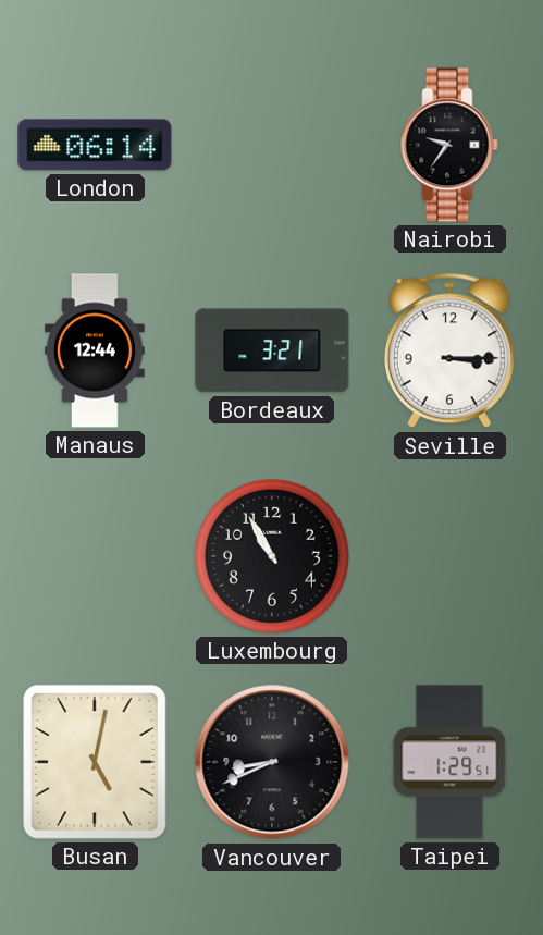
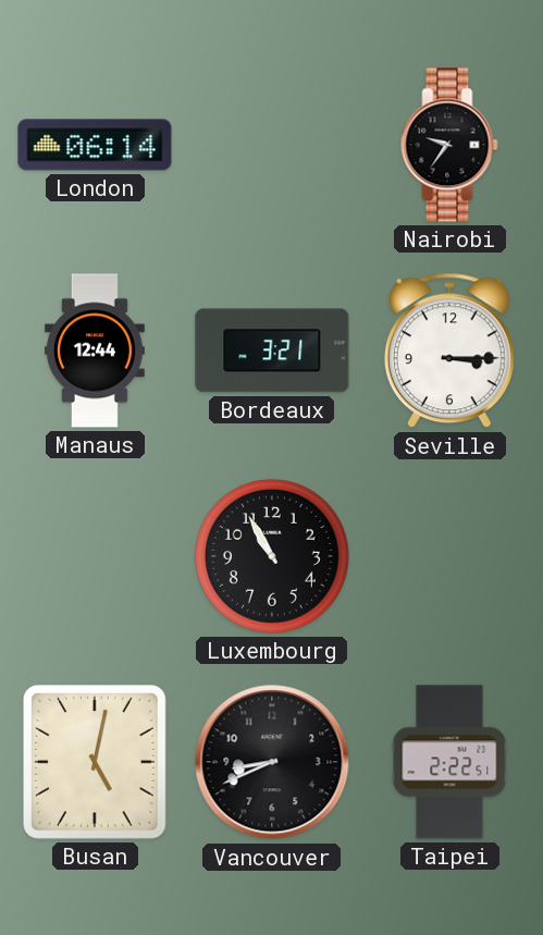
Taipei: 1:29 -> 2:22
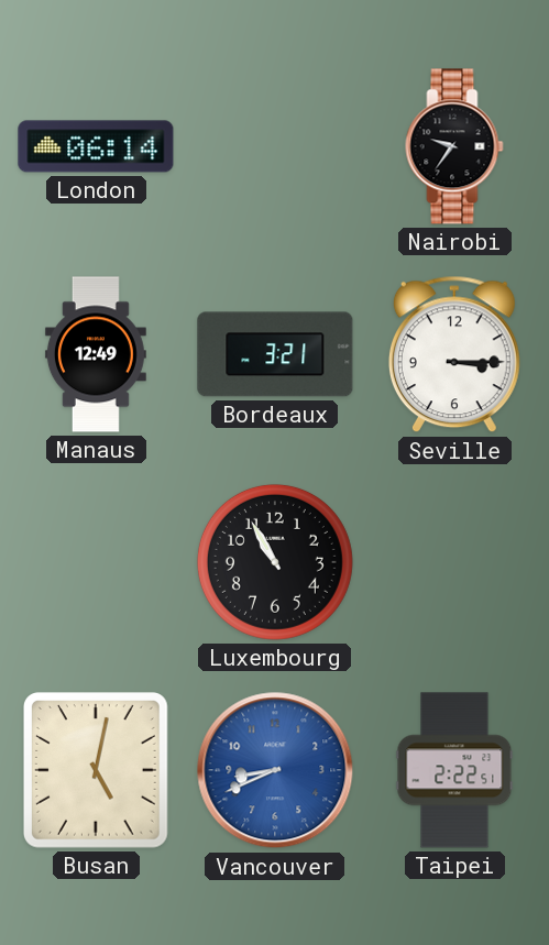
Manaus: 12:44 -> 12:49
Vancouver dial: black -> blue
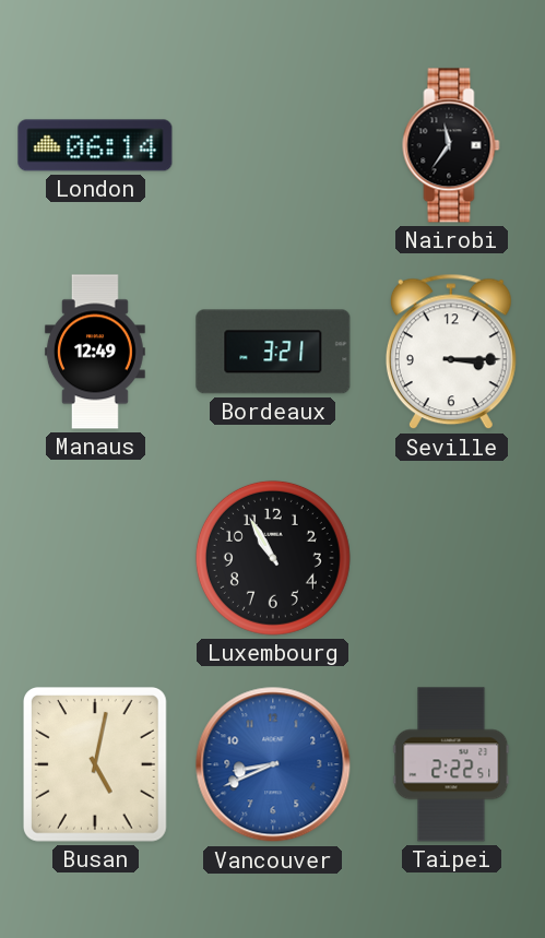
Nairobi: 9:36 -> 11:36
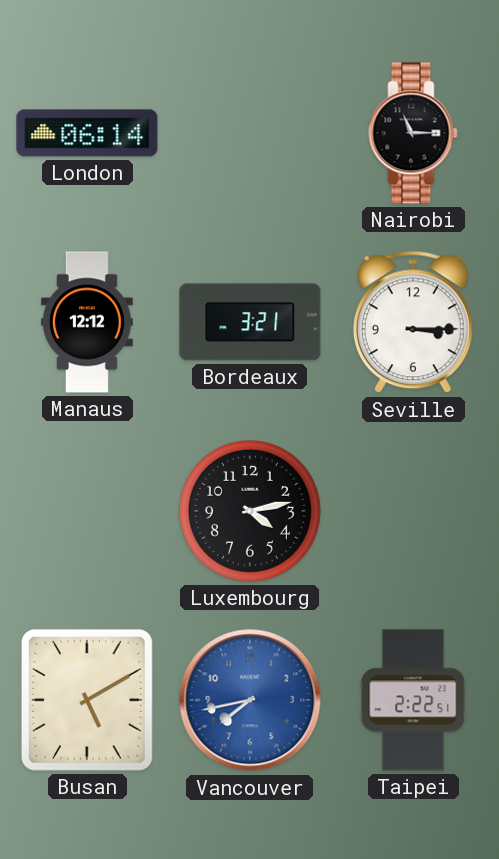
Nairobi: 11:36 -> 11:15
Manaus: 12:49 -> 12:12
Luxembourg: 10:55 -> 4:13
Busan: 5:02 -> 5:10
Vancouver: 8:41 -> 7:43
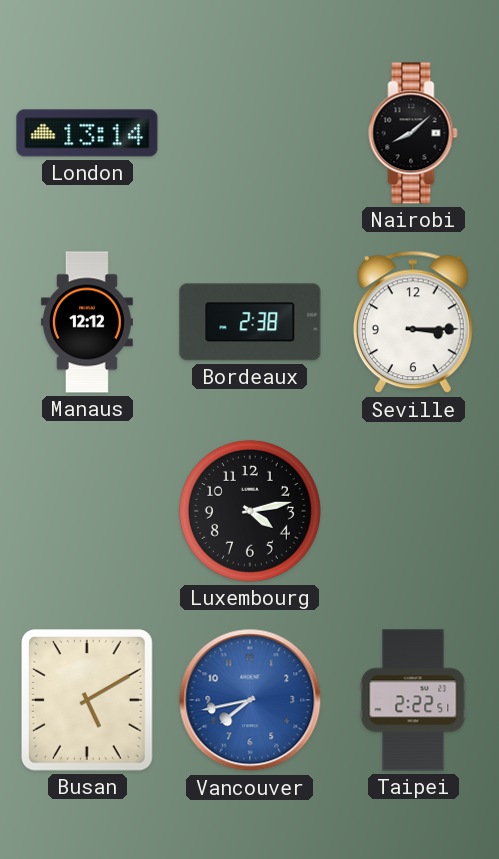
London: 06:14 -> 13:14
Nairobi: 11:15 -> 8:08
Bordeaux: 3:21 -> 2:38
